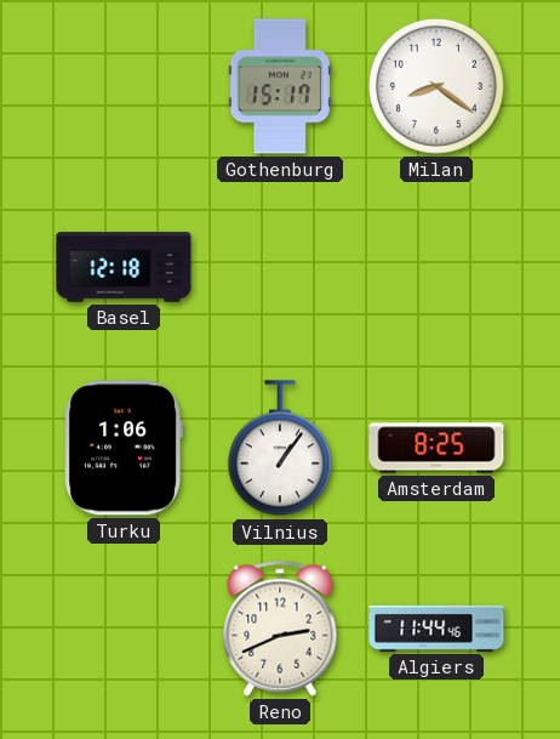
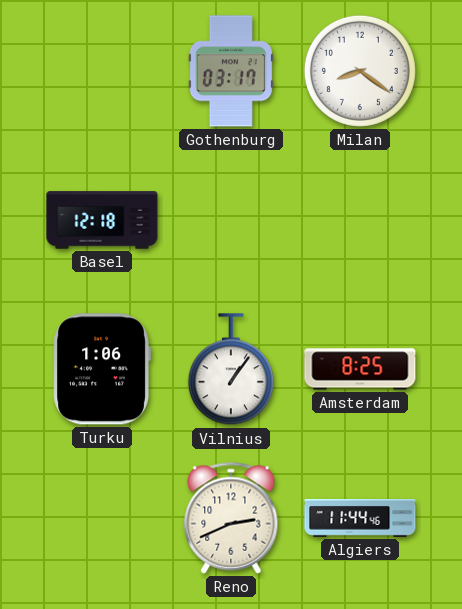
Gothenburg: 15:17 -> 03:17
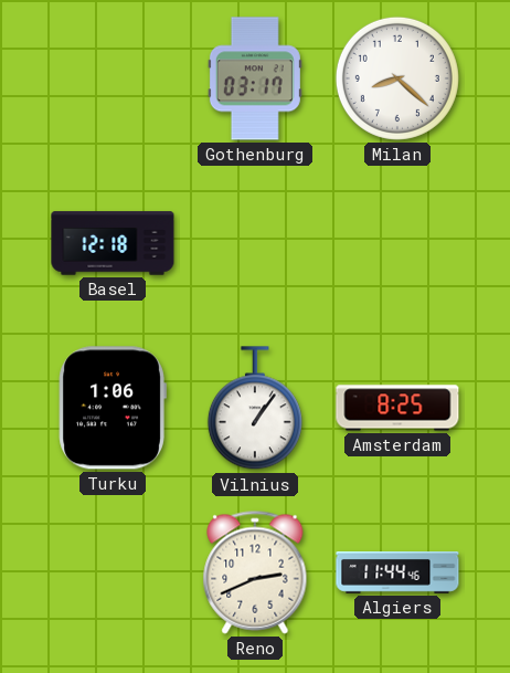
Milan: 8:21 -> 8:22
